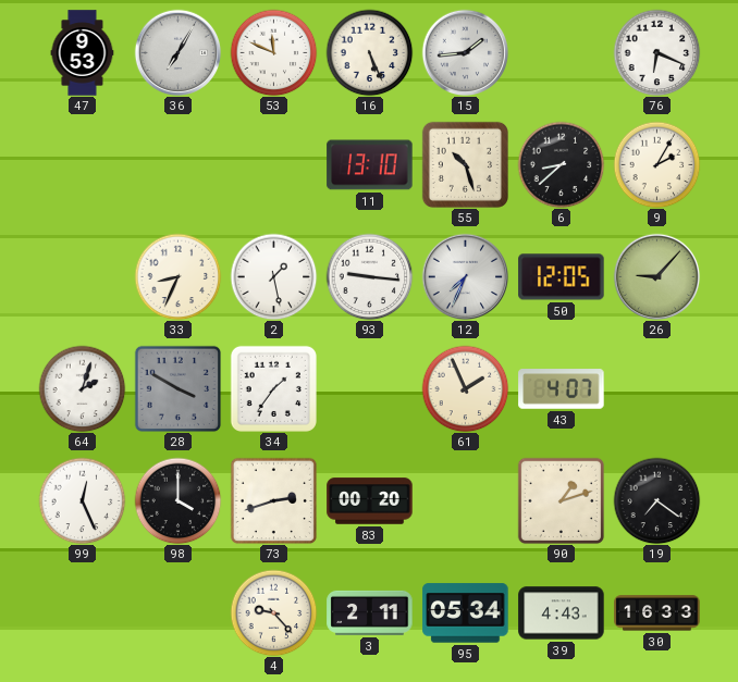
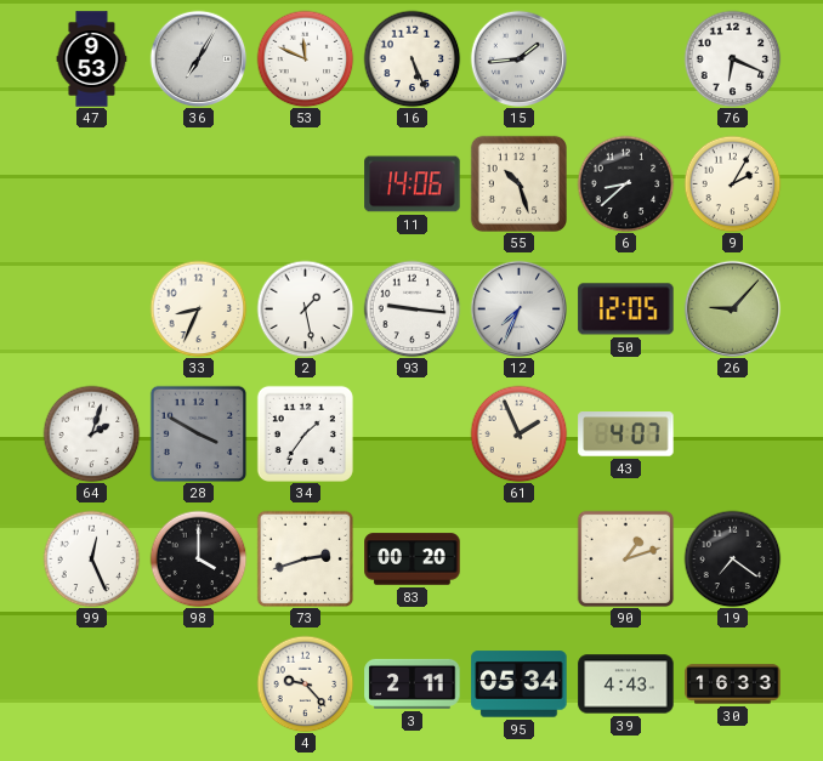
11: 13:10 -> 14:06
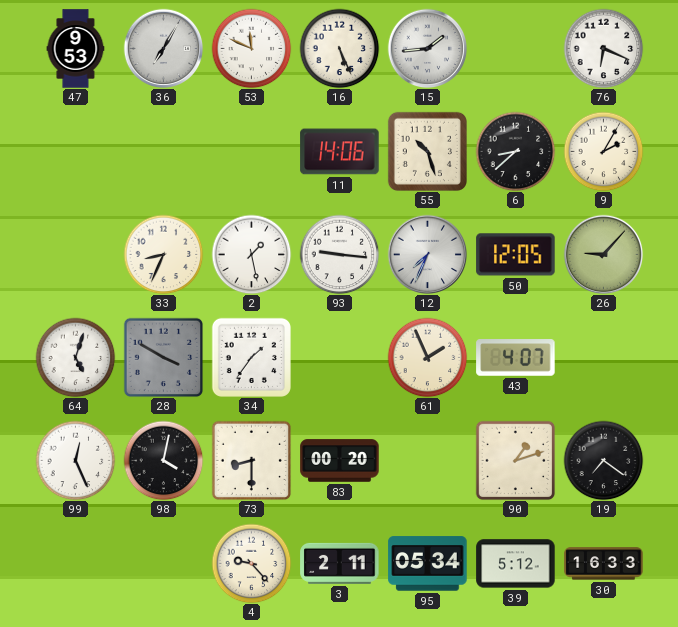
64: 2:03 -> 5:03
98: 4:00 -> 4:02
73: 2:42 -> 8:30
39: 4:43 -> 5:12
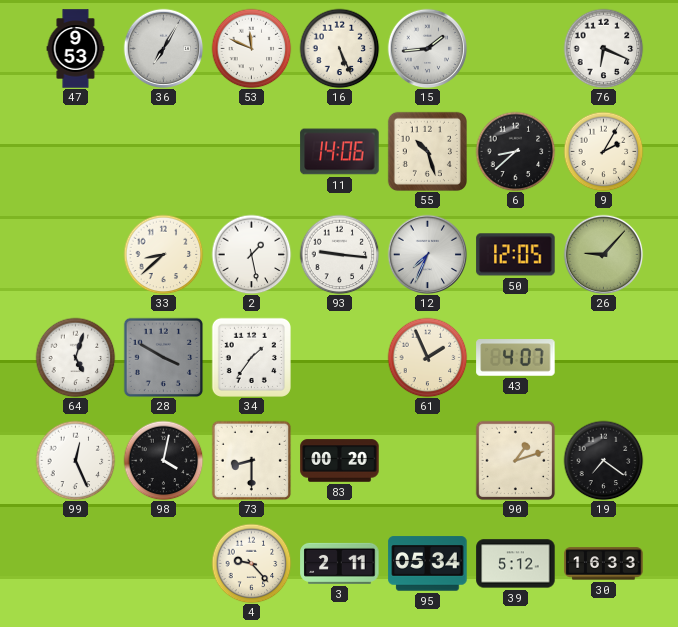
33: 8:34 -> 8:38
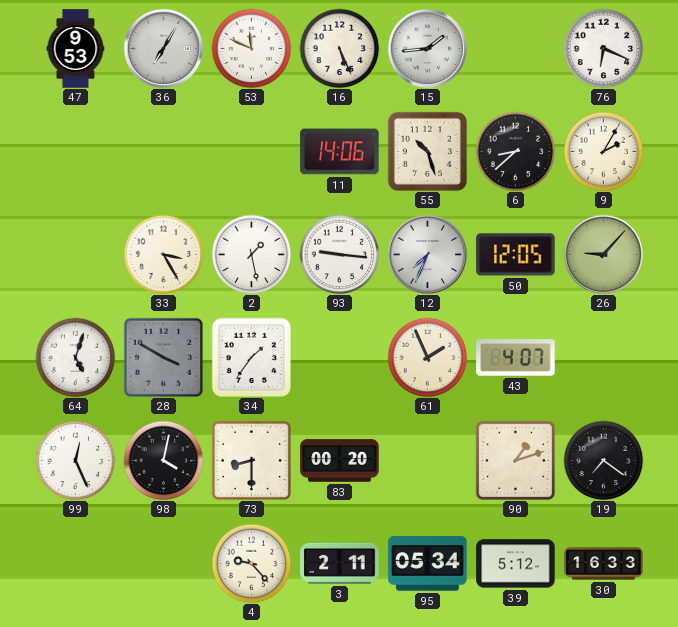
33: 8:38 -> 3:25
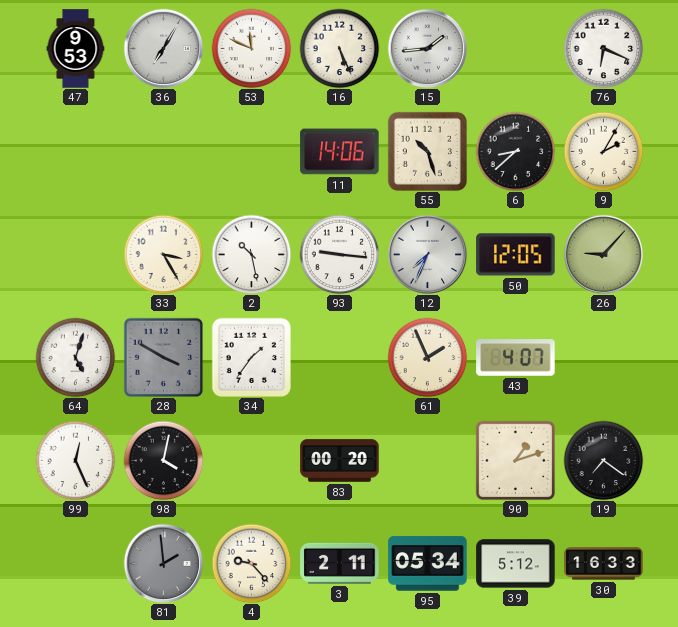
2: 1:28 -> 10:28
73: 8:30 -> none
81: none -> 1:59
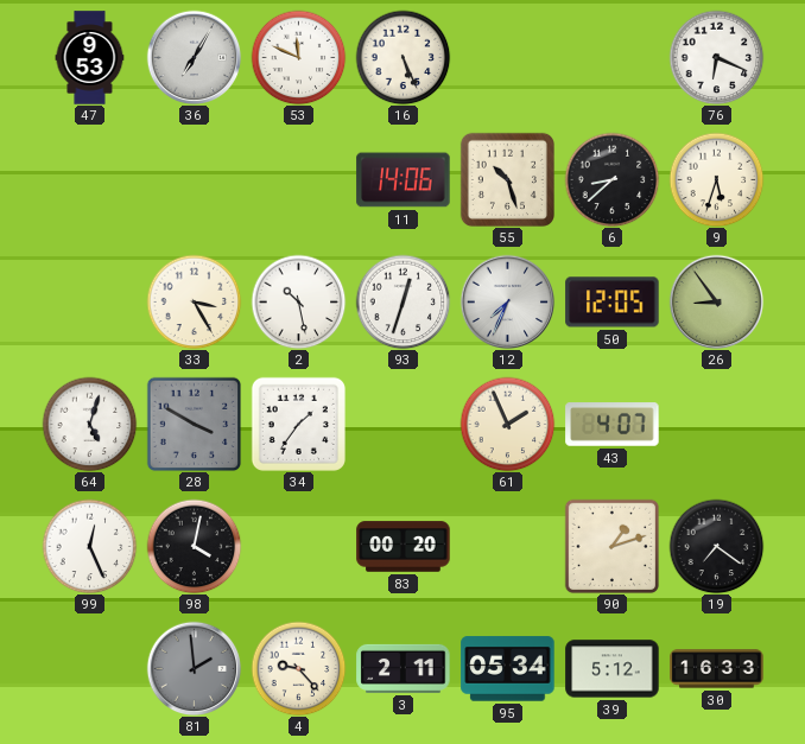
15: 1:44 -> none
9: 2:05 -> 5:33
93: 9:16 -> 12:33
26: 9:07 -> 8:54
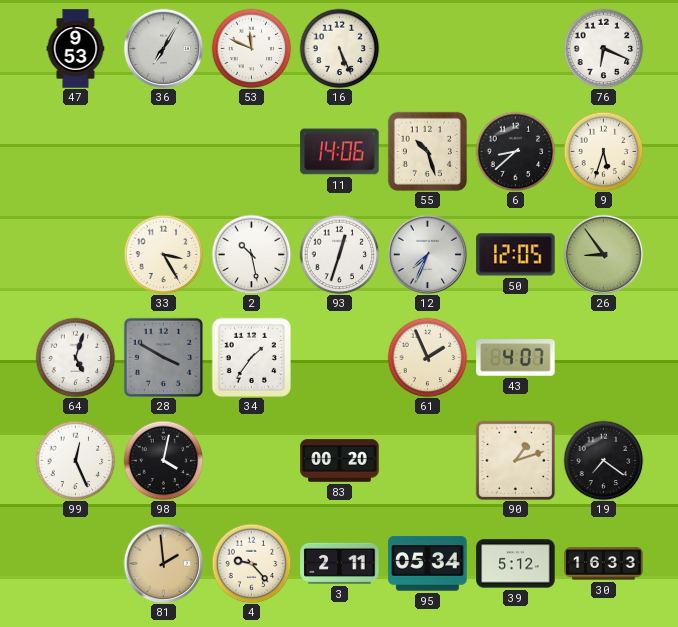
81 dial: grey -> champagne
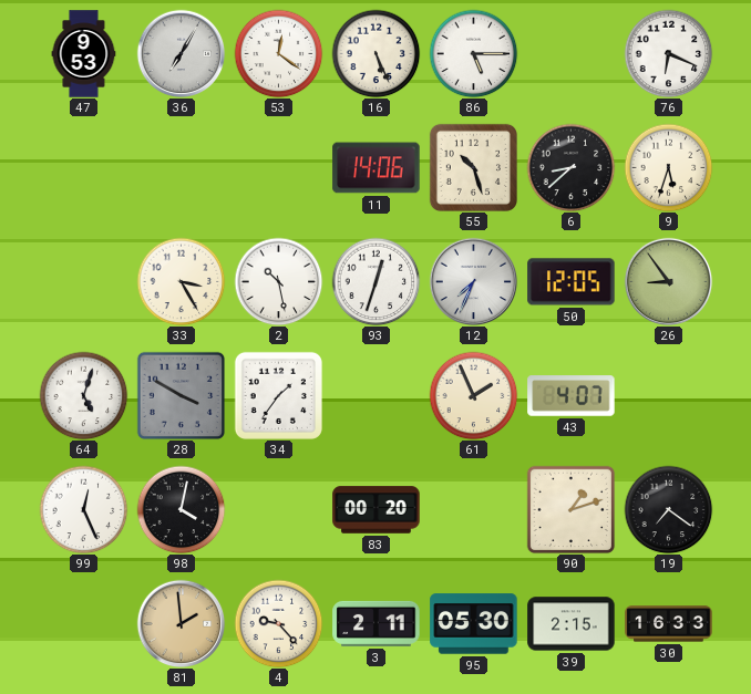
53: 11:49 -> 12:21
86: none -> 5:15
95: 05:34 -> 05:30
39: 5:12 -> 2:15
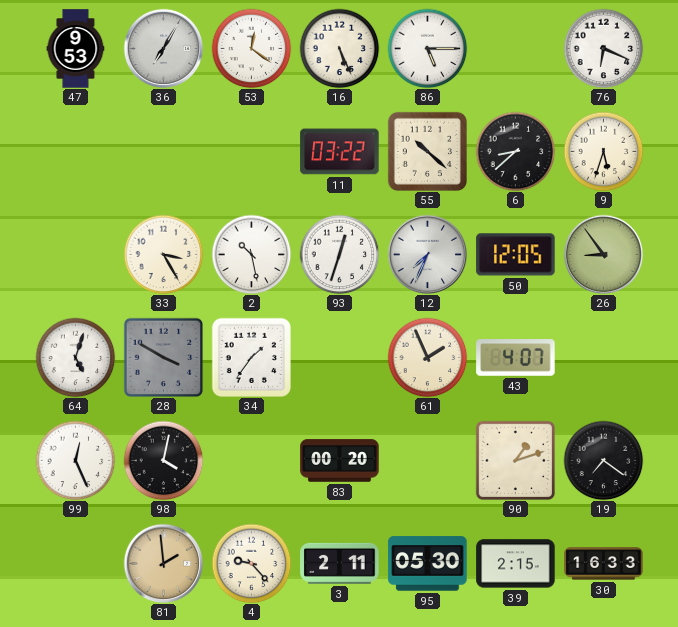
11: 14:06 -> 03:22
55: 10:27 -> 10:22
